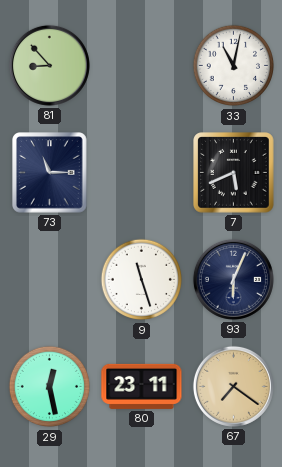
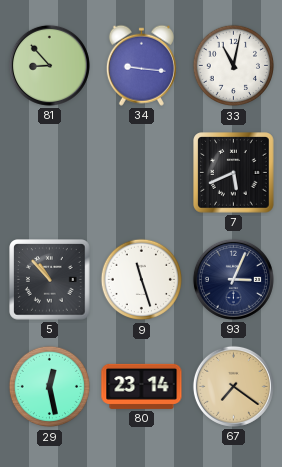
34: none -> 9:16
73: 11:15 -> none
5: none -> 10:53
93: 6:04 -> 3:04
80: 23:11 -> 23:14
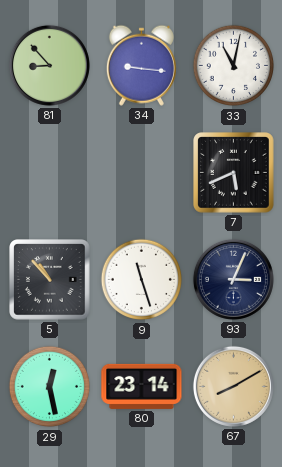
67: 7:21 -> 8:10
